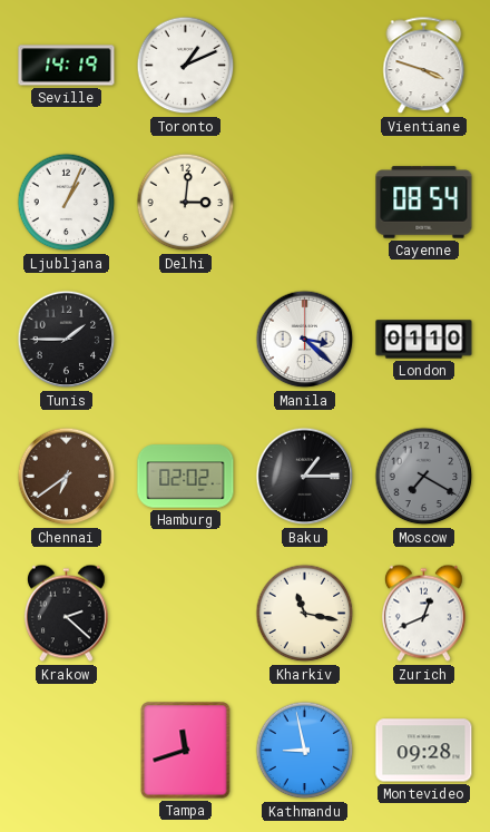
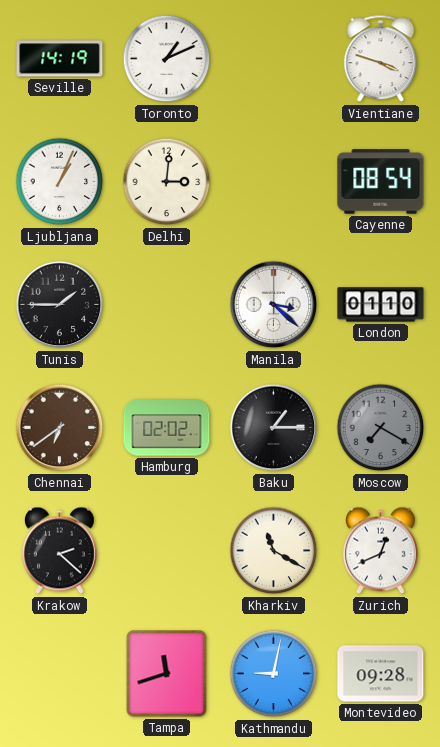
Kharkiv: 11:17 -> 11:20
Kathmandu: 8:58 -> 9:02
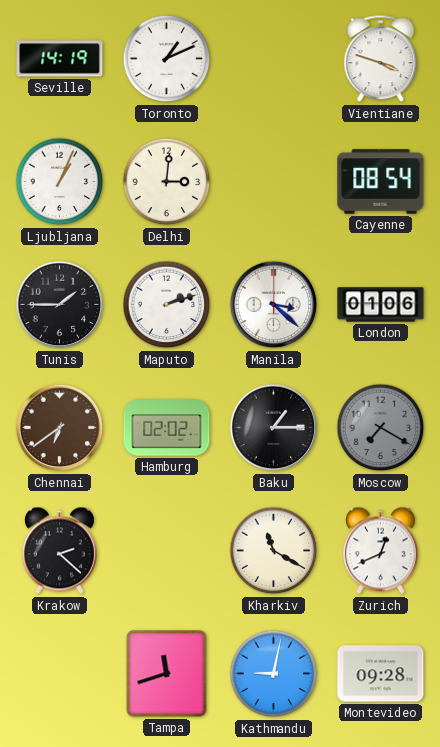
Maputo: none -> 2:12
London: 01:10 -> 01:06
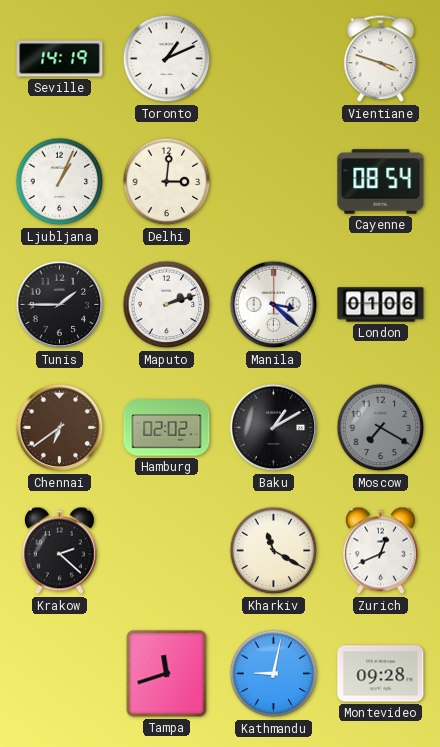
Baku: 1:15 -> 1:10
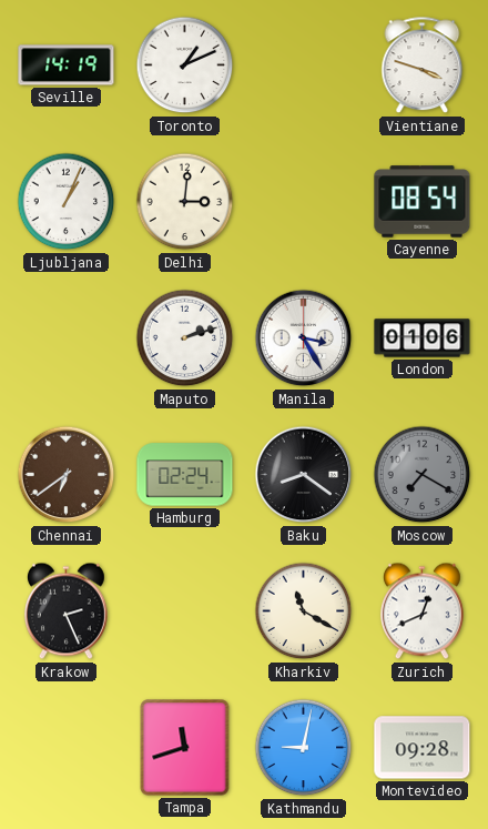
Tunis: 1:45 -> none
Manila: 3:22 -> 3:25
Hamburg: 02:02 -> 02:24
Baku: 1:10 -> 8:21
Krakow: 2:22 -> 2:26
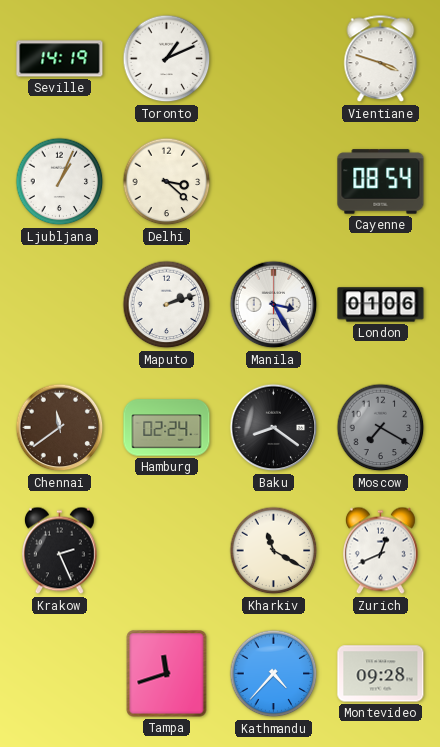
Delhi: 3:01 -> 3:22
Chennai: 6:39 -> 11:39
Kathmandu: 9:02 -> 4:37
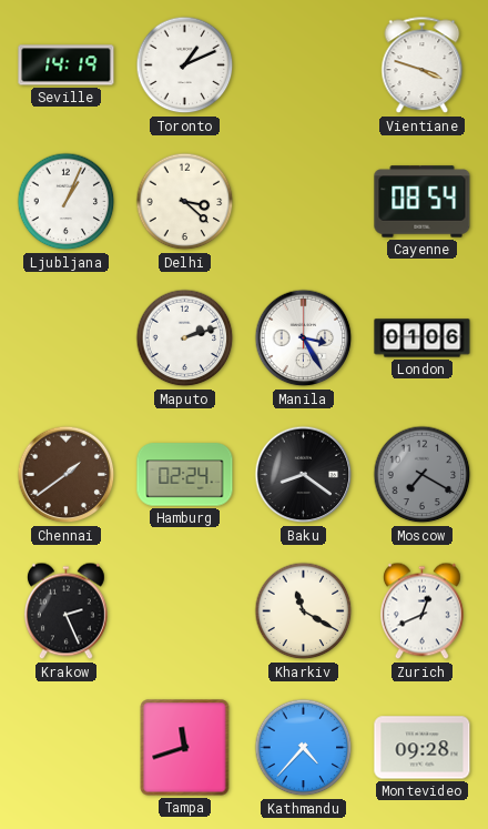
Chennai: 11:39 -> 1:39
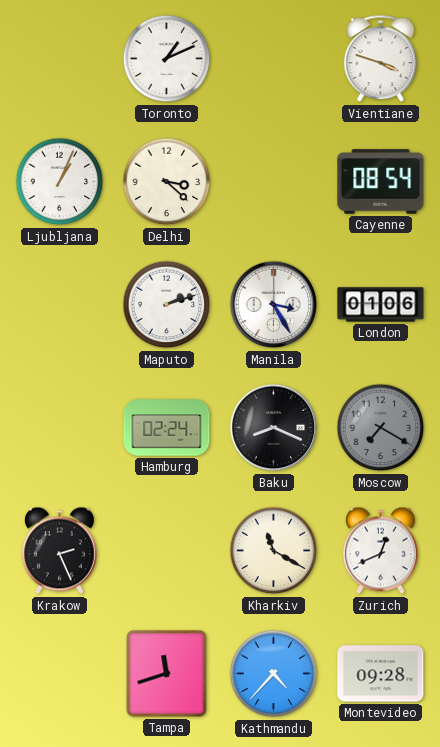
Seville: 14:19 -> none
Chennai: 1:39 -> none
Baku: 8:21 -> 8:19
